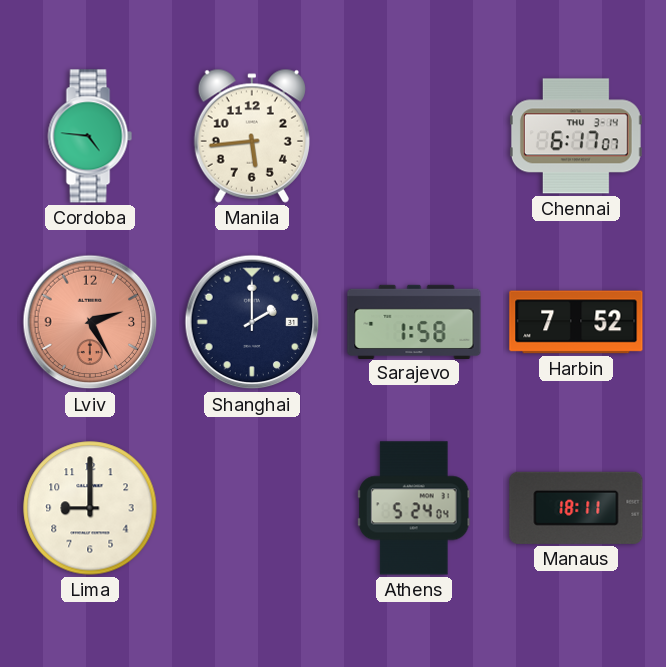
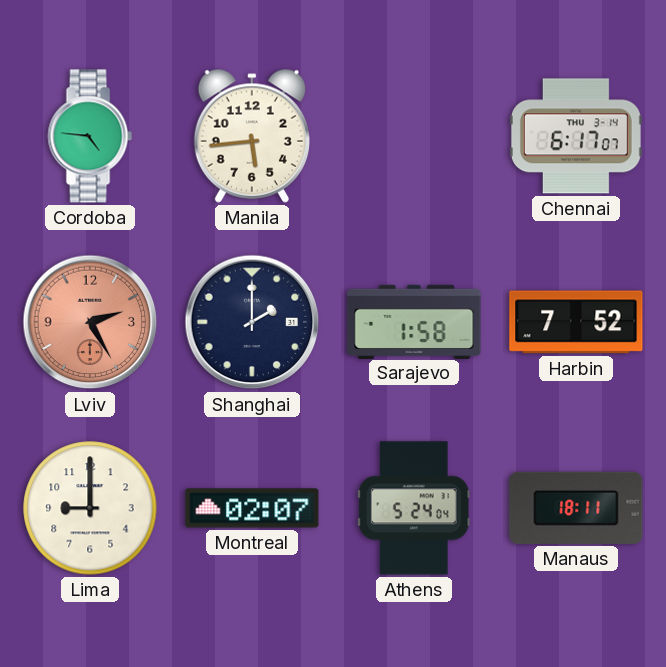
Montreal: none -> 02:07
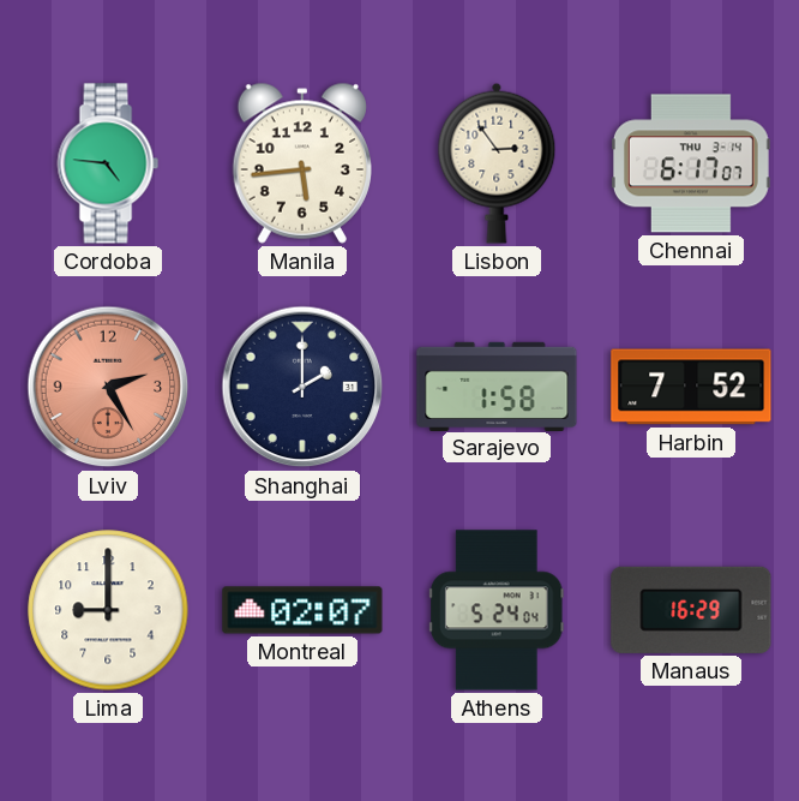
Lisbon: none -> 2:54
Manaus: 18:11 -> 16:29
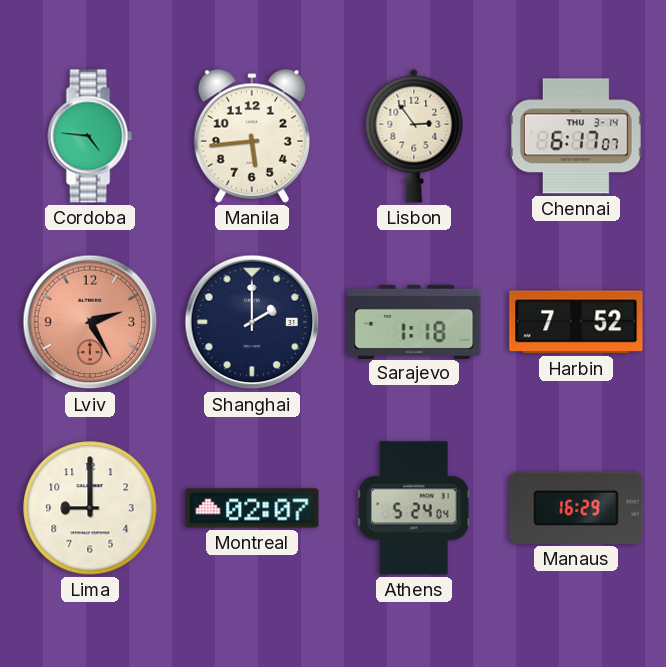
Sarajevo: 1:58 -> 1:18
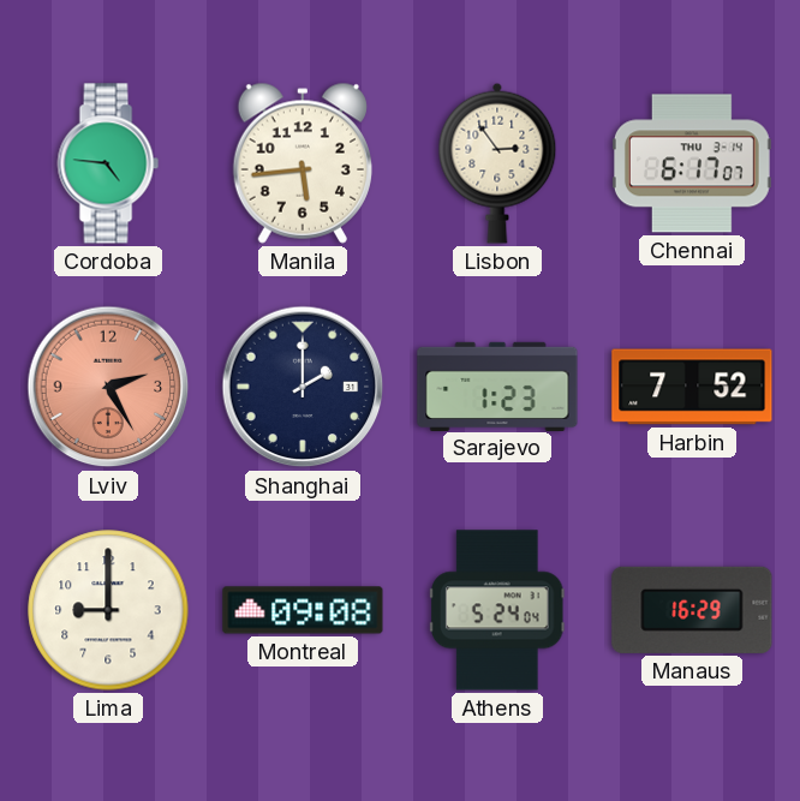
Sarajevo: 1:18 -> 1:23
Montreal: 02:07 -> 09:08
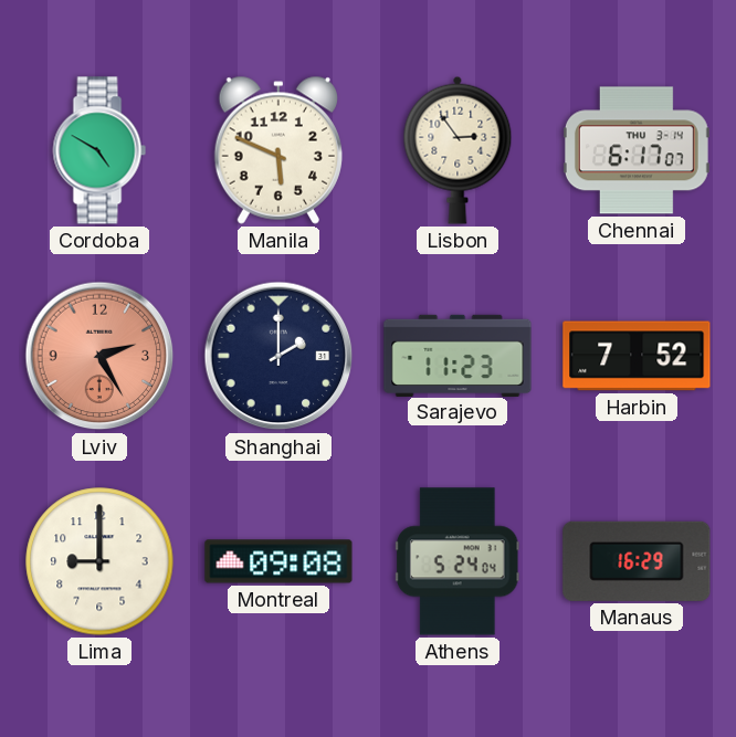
Cordoba: 4:46 -> 4:50
Manila: 5:44 -> 5:49
Sarajevo: 1:23 -> 11:23
